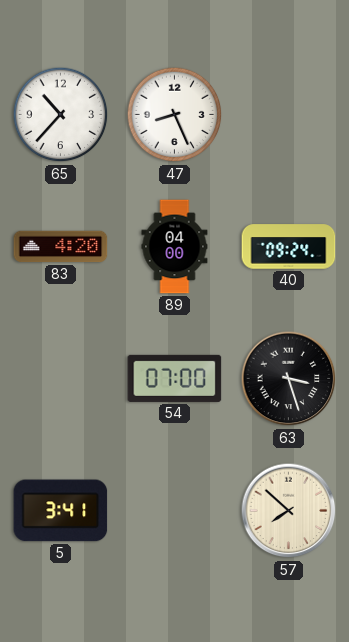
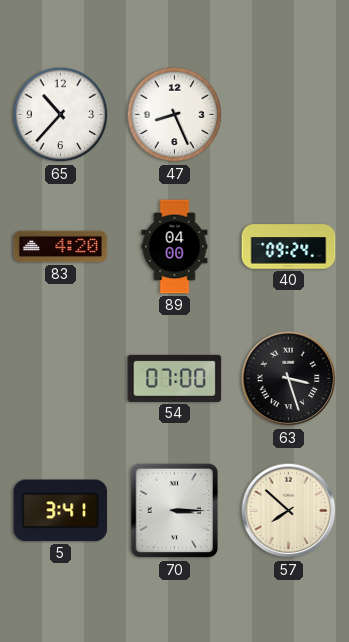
70: none -> 3:15
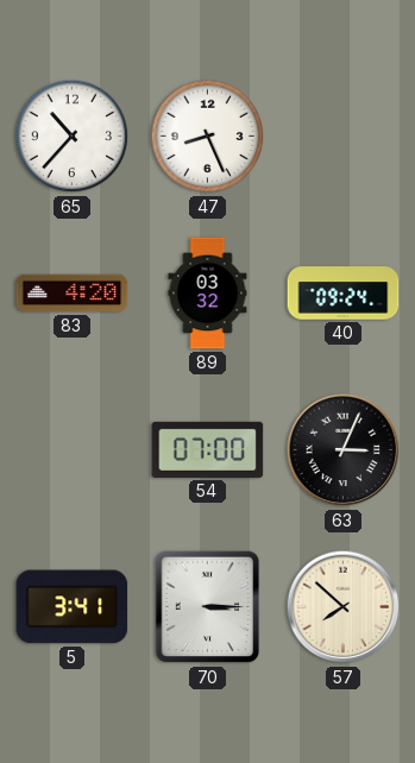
89: 04:00 -> 03:32
63: 3:27 -> 3:04
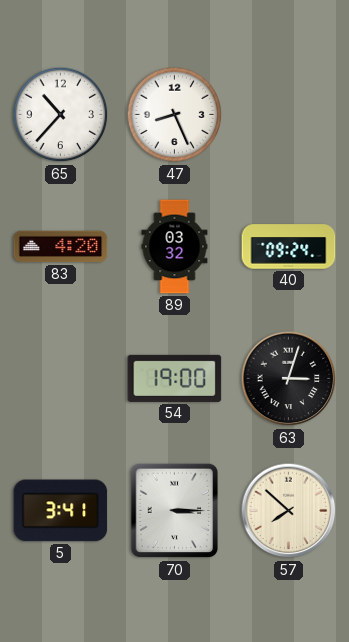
54: 07:00 -> 19:00
63: 3:04 -> 3:03
